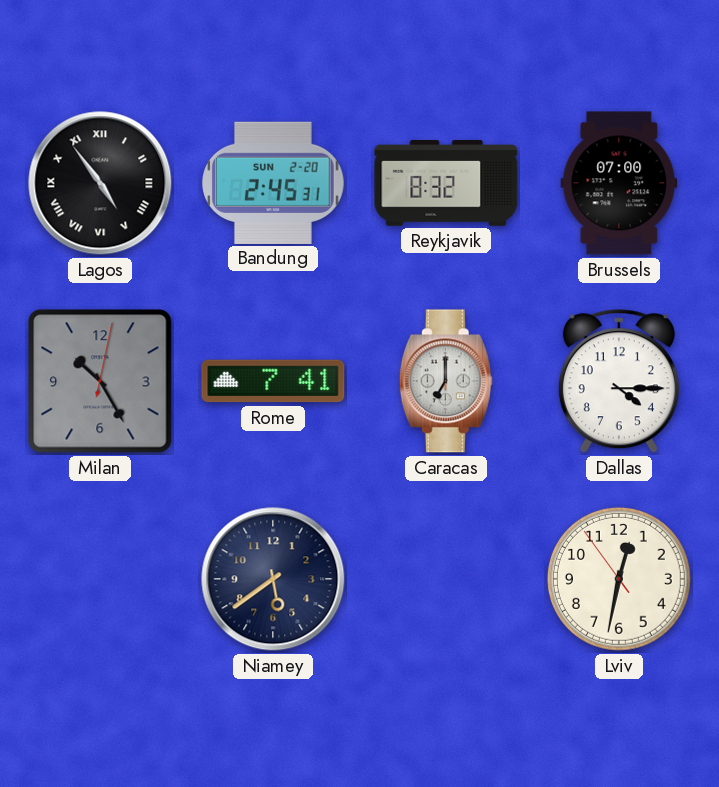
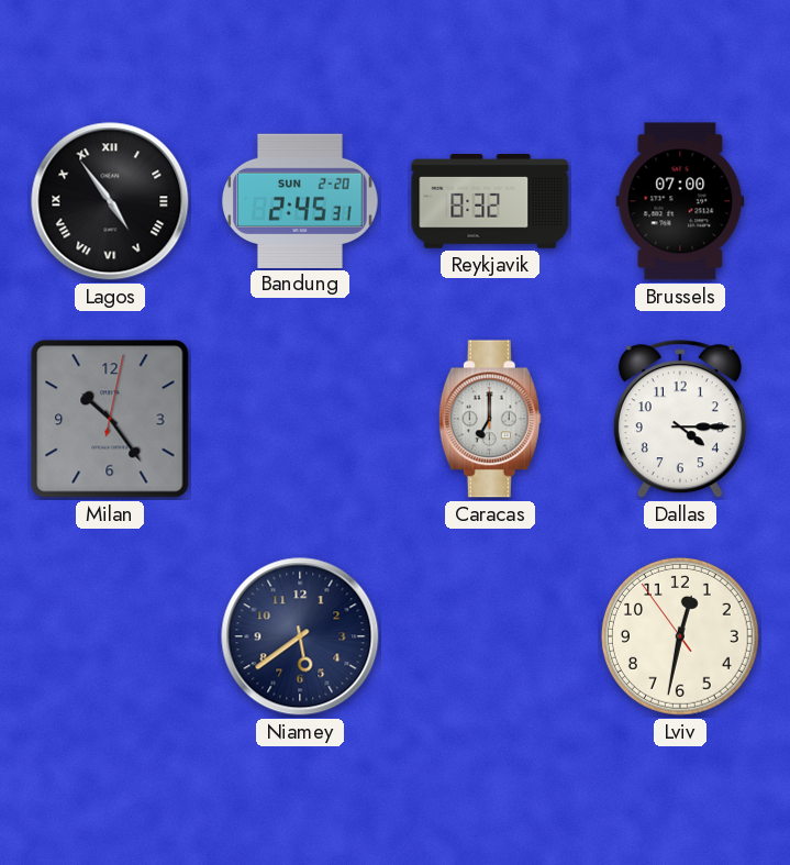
Milan: 10:25 -> 10:24
Rome: 7:41 -> none
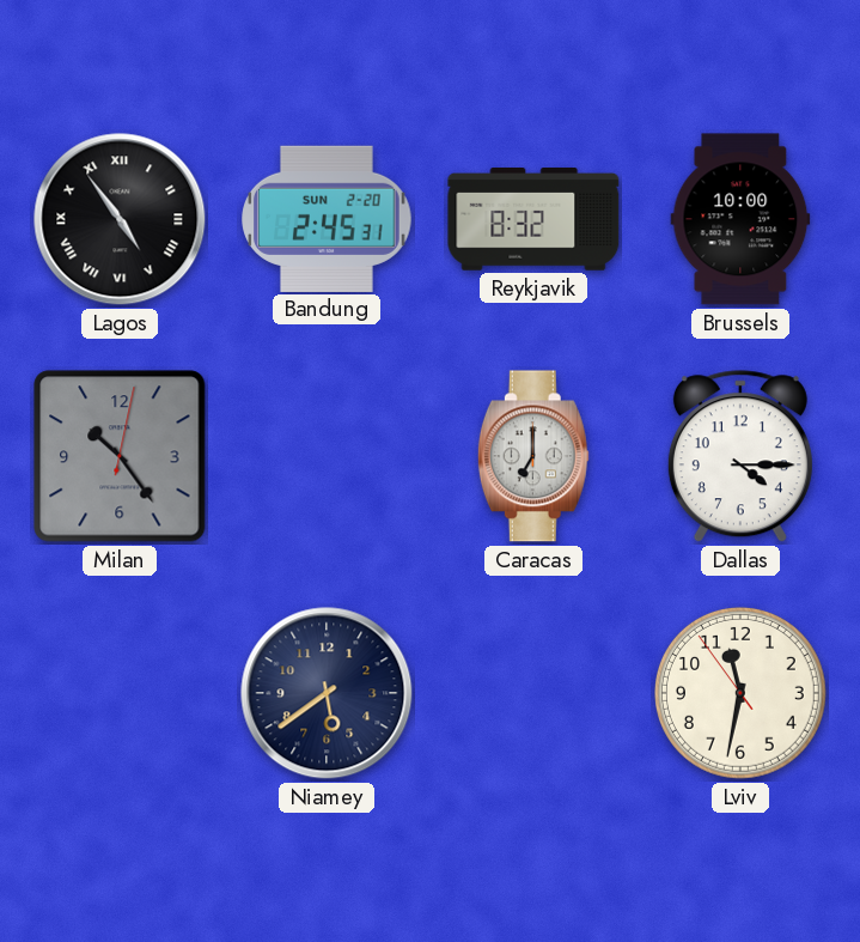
Brussels: 07:00 -> 10:00
Lviv: 12:31 -> 11:31
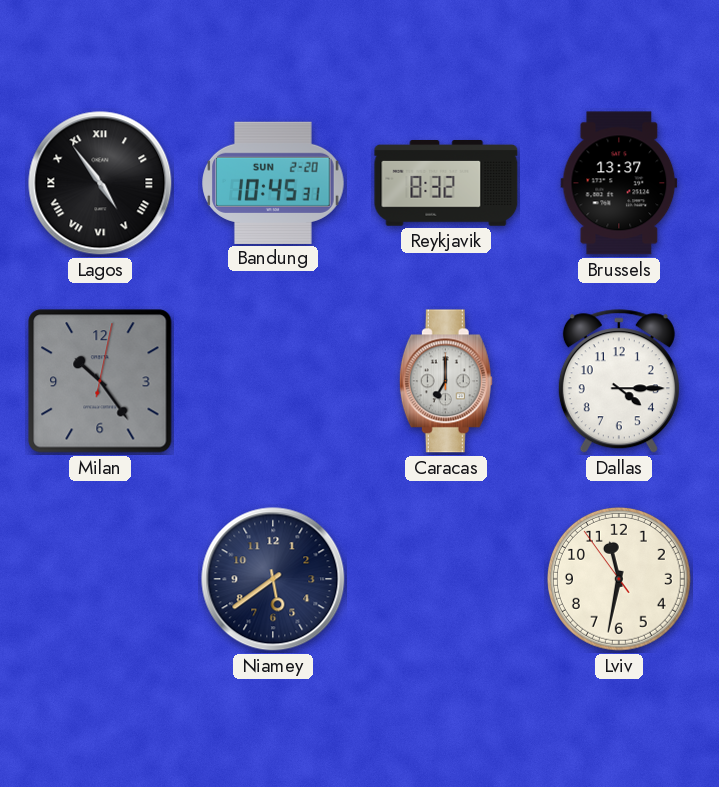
Bandung: 2:45 -> 10:45
Brussels: 10:00 -> 13:37
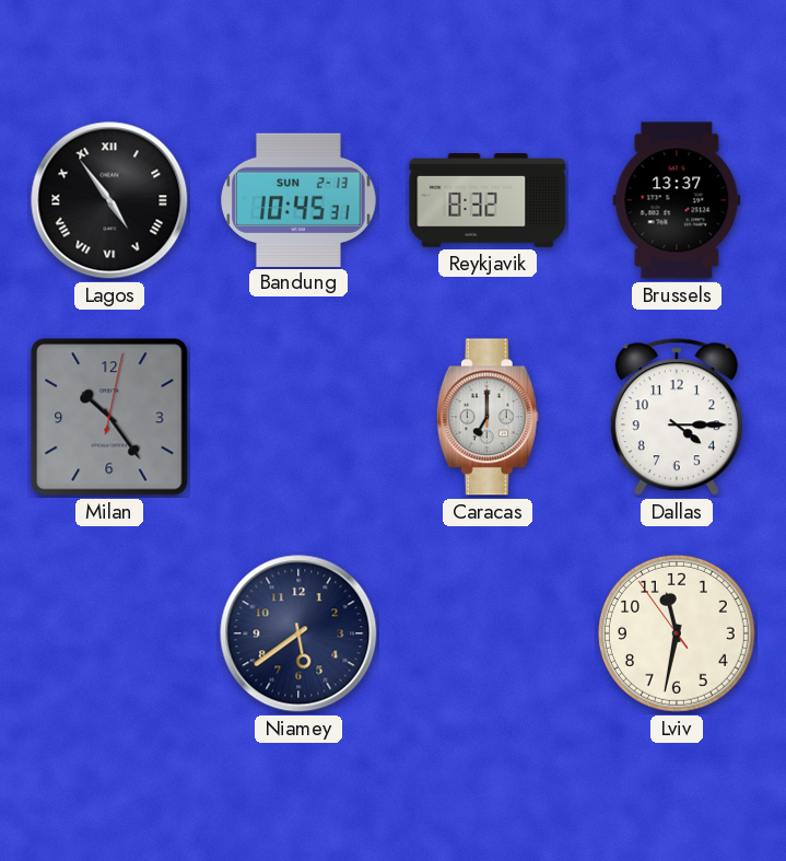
Bandung date: SUN 2-20 -> SUN 2-13
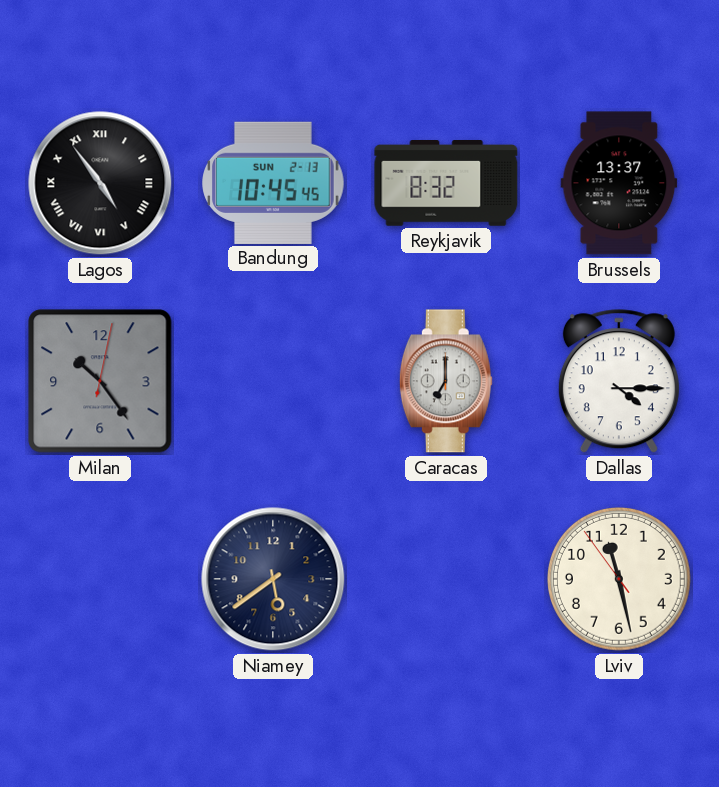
Bandung: 10:45:31 -> 10:45:45
Lviv: 11:31 -> 11:27
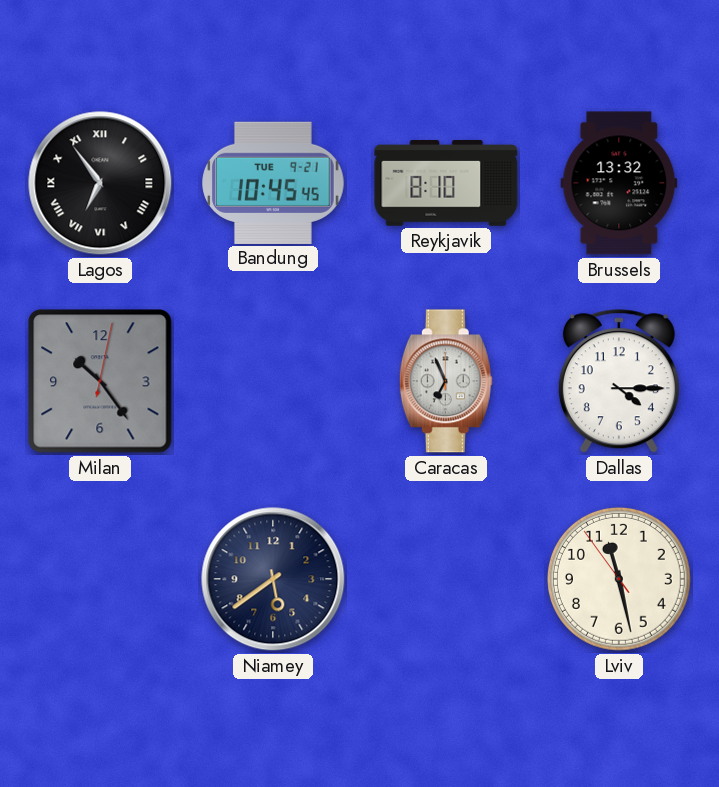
Lagos: 4:54 -> 6:54
Bandung date: SUN 2-13 -> TUE 9-21
Reykjavik: 8:32 -> 8:10
Brussels: 13:37 -> 13:32
Caracas: 7:00 -> 6:56
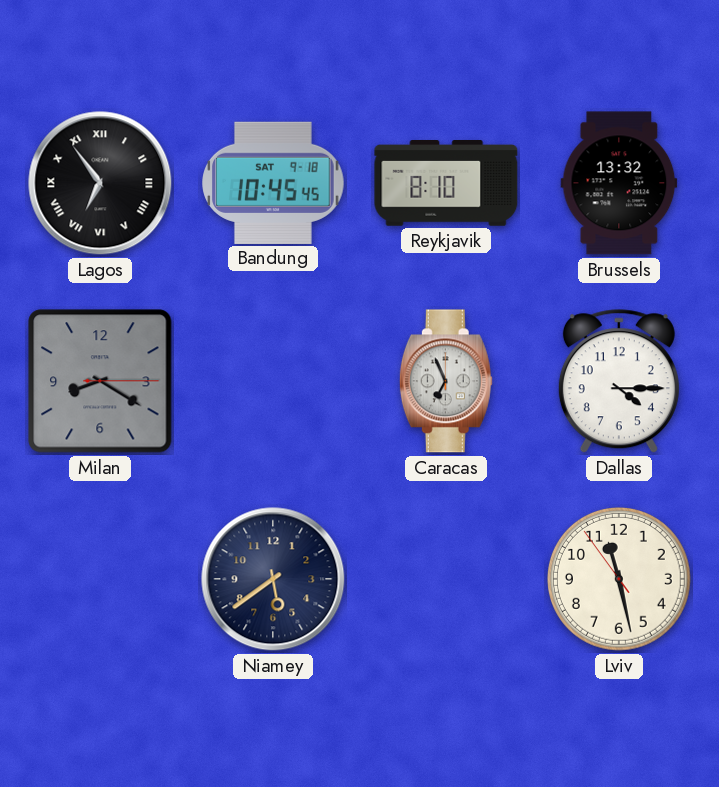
Bandung date: TUE 9-21 -> SAT 9-18
Milan: 10:24 -> 8:20
